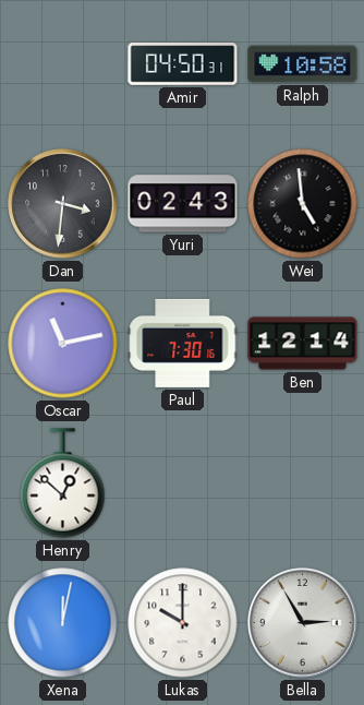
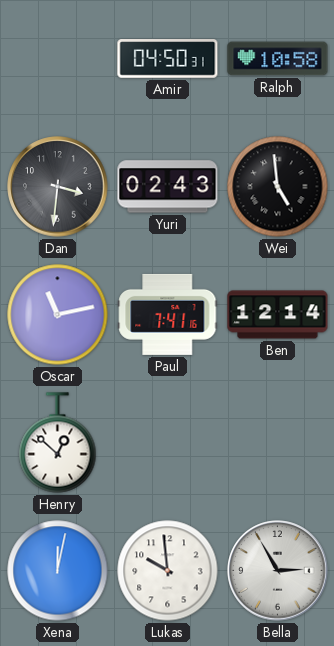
Paul: 7:30 -> 7:41
Lukas: 10:00 -> 9:59
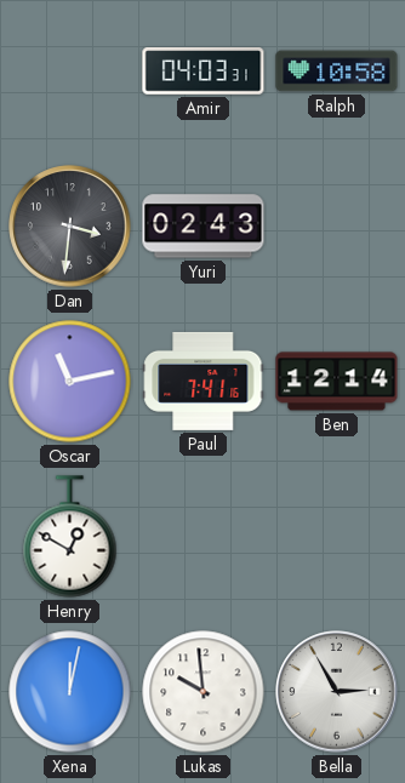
Amir: 04:50 -> 04:03
Wei: 4:59 -> none
Henry: 12:52 -> 12:50
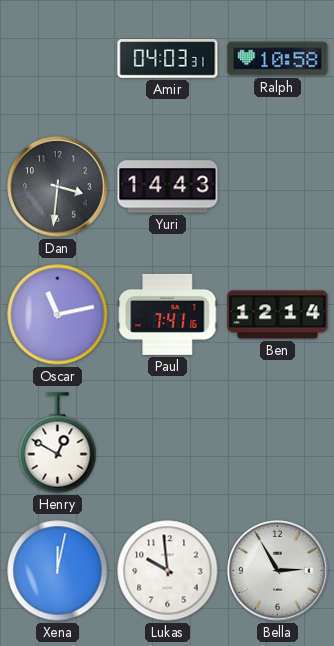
Yuri: 02:43 -> 14:43
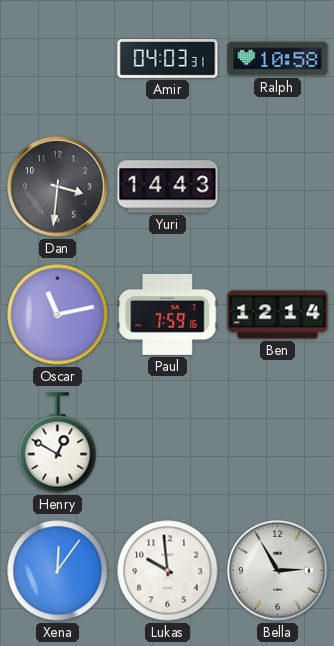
Paul: 7:41 -> 7:59
Xena: 12:02 -> 12:06
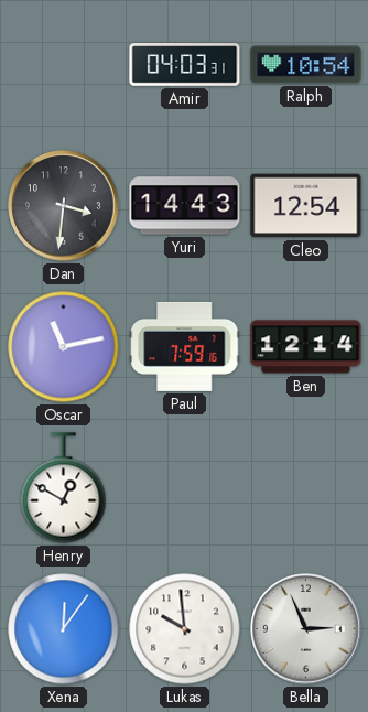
Ralph: 10:58 -> 10:54
Cleo: none -> 12:54
Bella: 2:55 -> 2:56
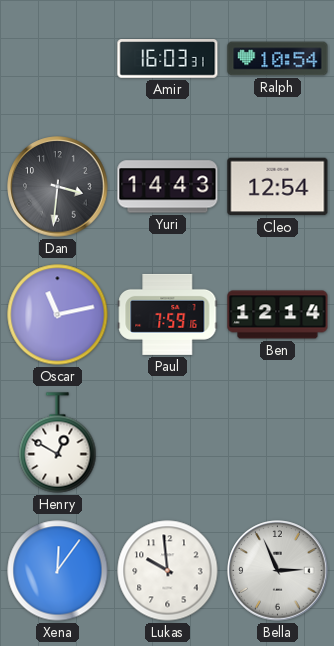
Amir: 04:03 -> 16:03
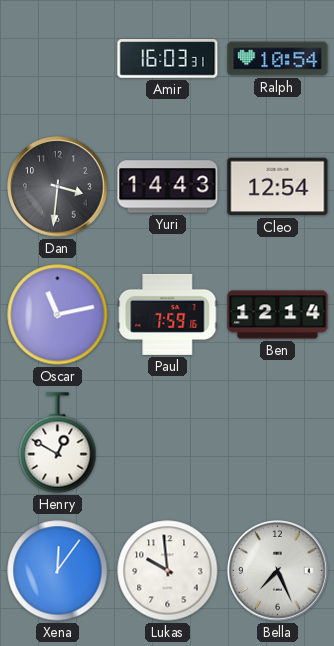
Bella: 2:56 -> 7:26
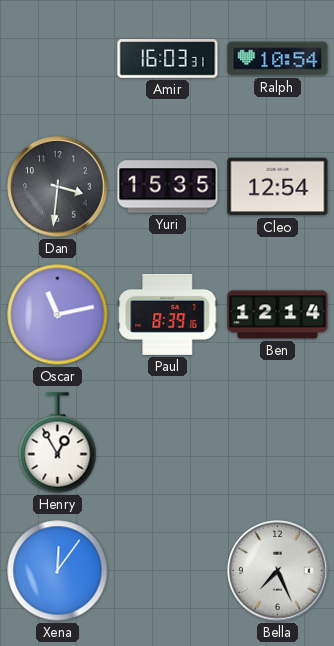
Yuri: 14:43 -> 15:35
Paul: 7:59 -> 8:39
Henry: 12:50 -> 12:55
Lukas: 9:59 -> none
